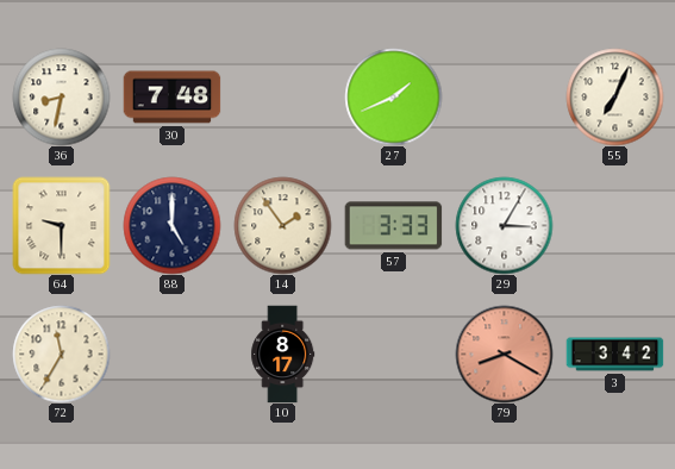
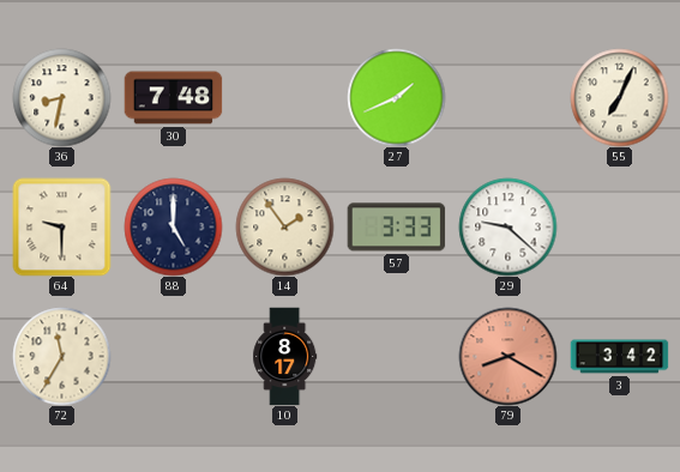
29: 3:05 -> 9:22
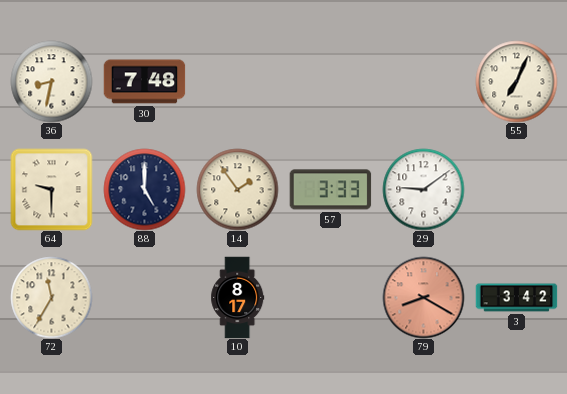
27: 1:41 -> none
29: 9:22 -> 9:09
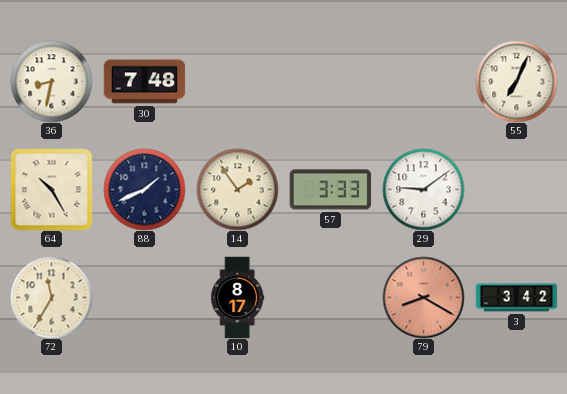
64: 9:30 -> 10:25
88: 5:00 -> 1:41
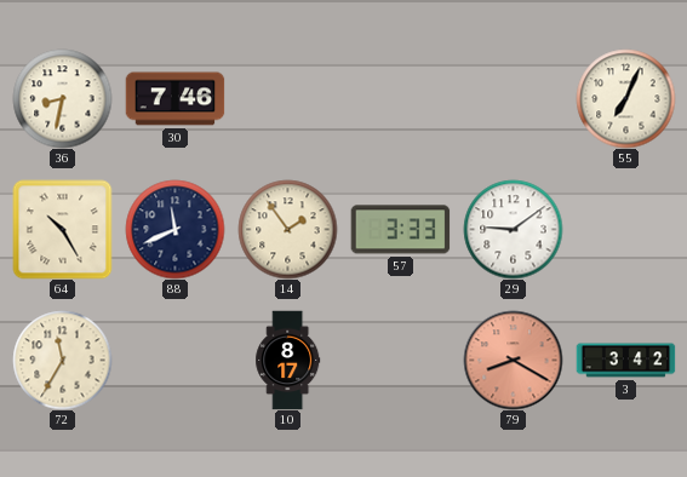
30: 7:48 -> 7:46
88: 1:41 -> 11:41
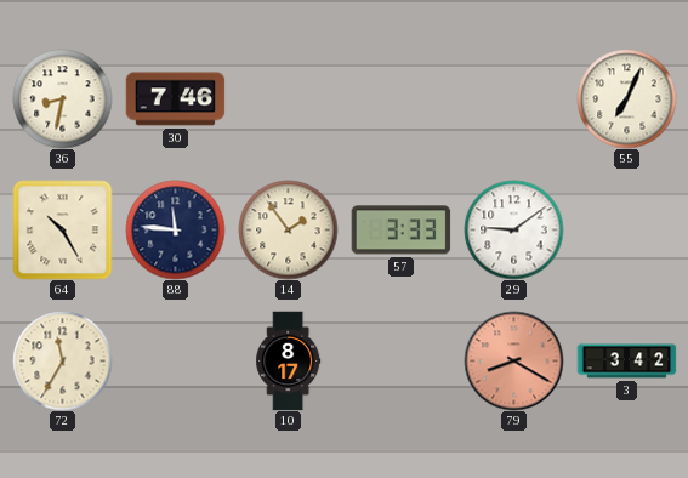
88: 11:41 -> 11:46
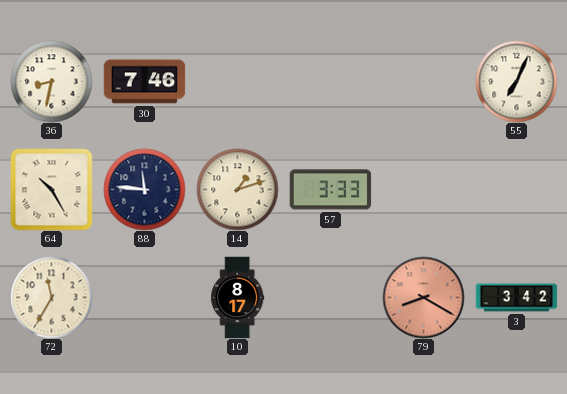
14: 1:54 -> 1:12
29: 9:09 -> none
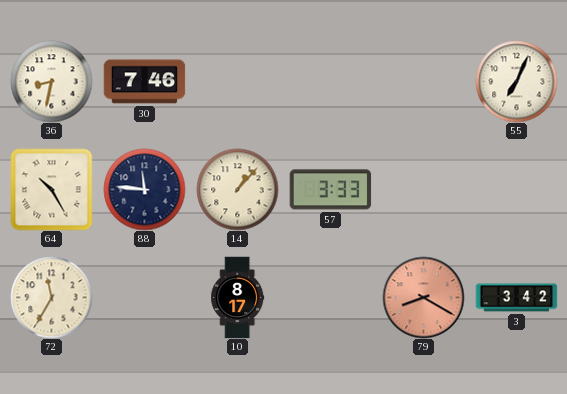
14: 1:12 -> 1:07
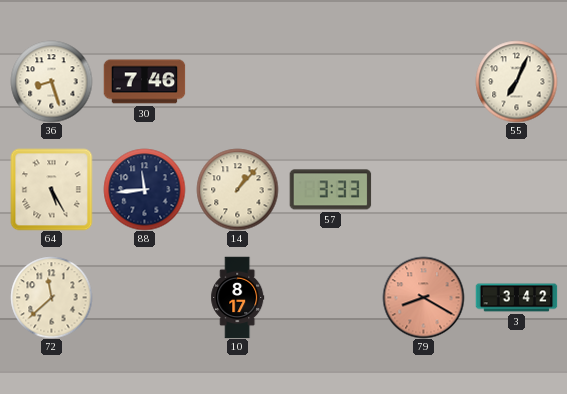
36: 8:32 -> 8:27
64: 10:25 -> 5:25
88: 11:46 -> 11:44
72: 11:35 -> 11:38
